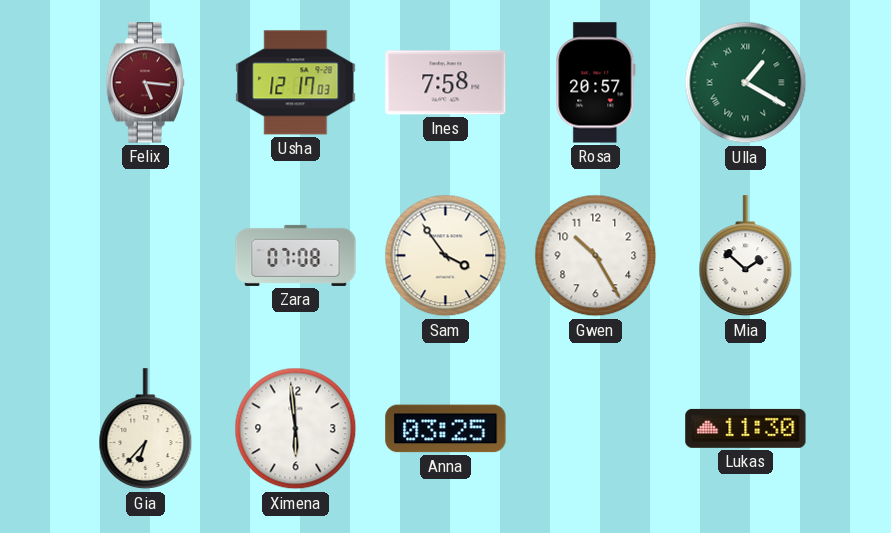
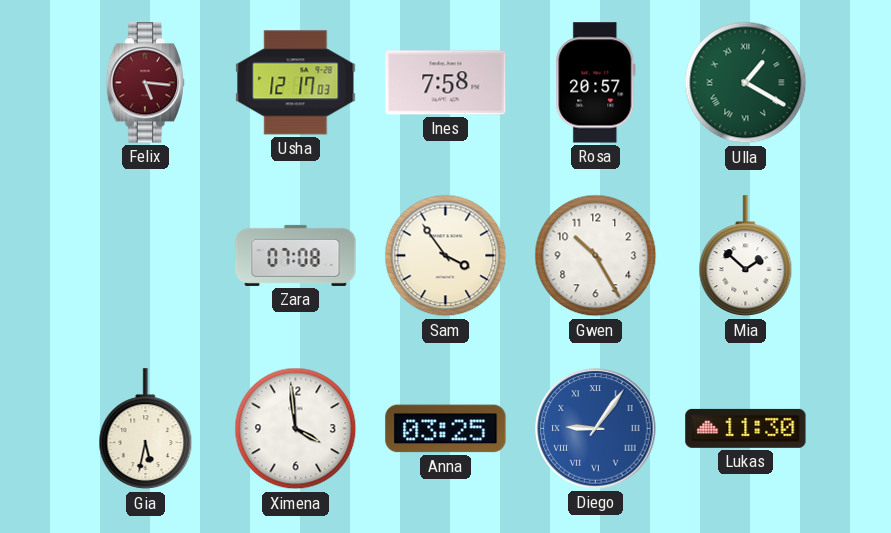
Gia: 6:37 -> 5:32
Ximena: 5:59 -> 3:59
Diego: none -> 9:06
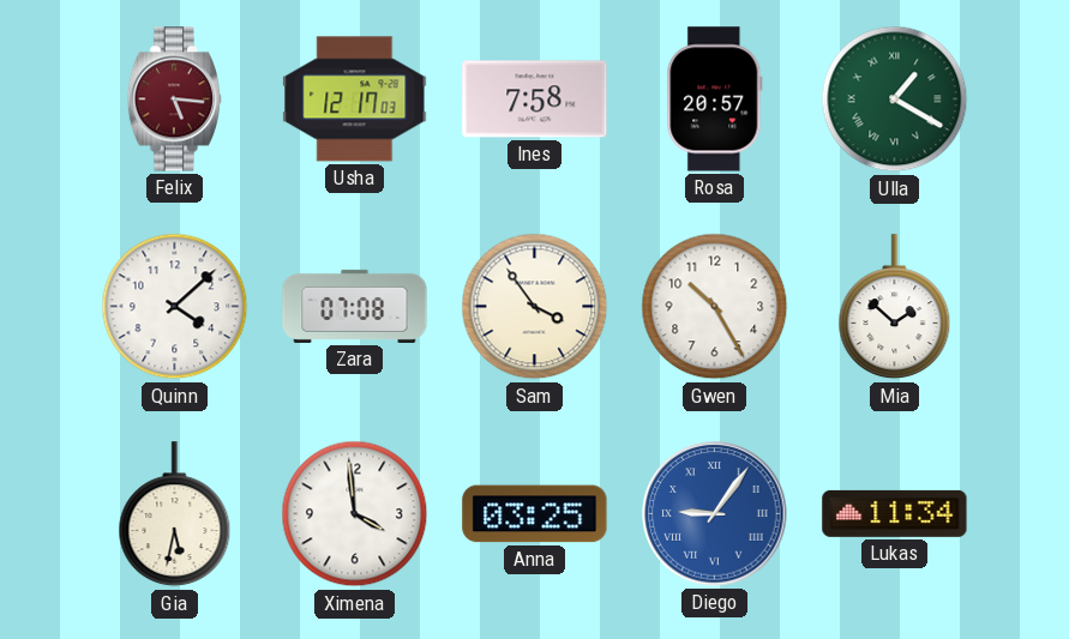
Quinn: none -> 4:08
Lukas: 11:30 -> 11:34
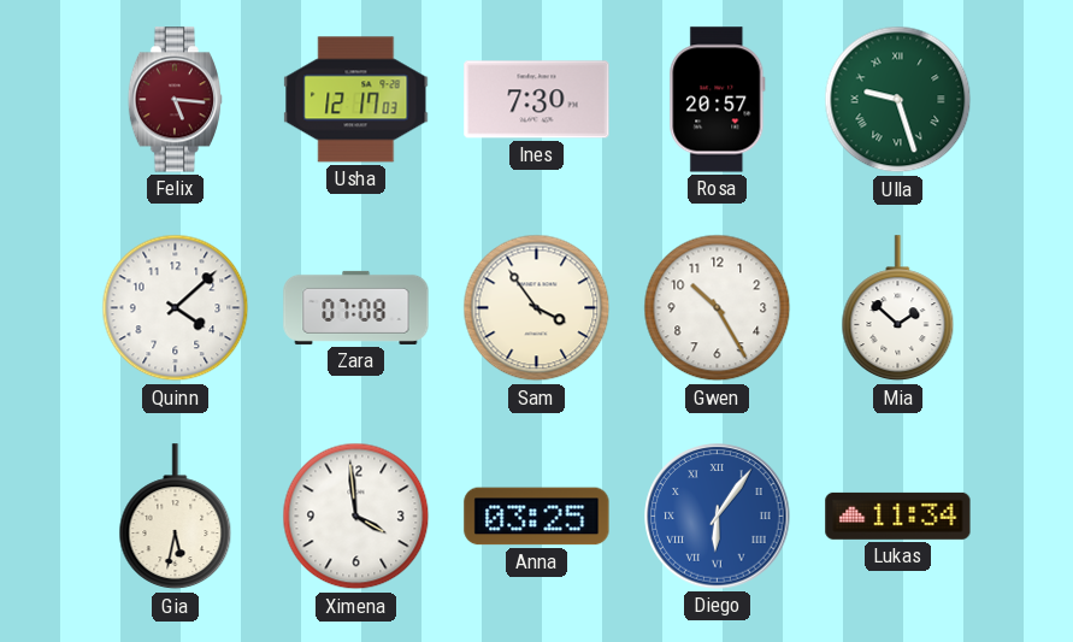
Ines: 7:58 -> 7:30
Ulla: 1:20 -> 9:27
Diego: 9:06 -> 6:06
